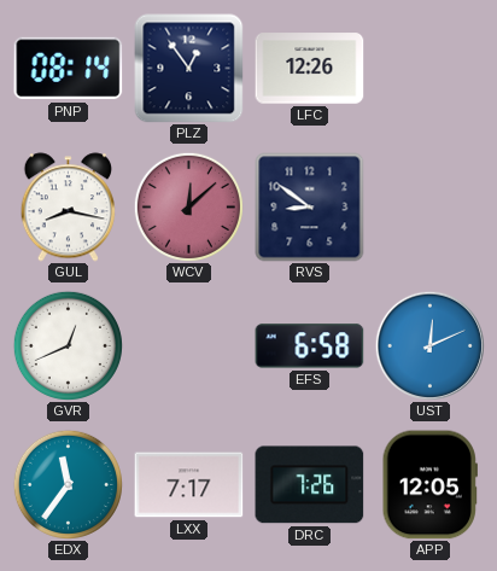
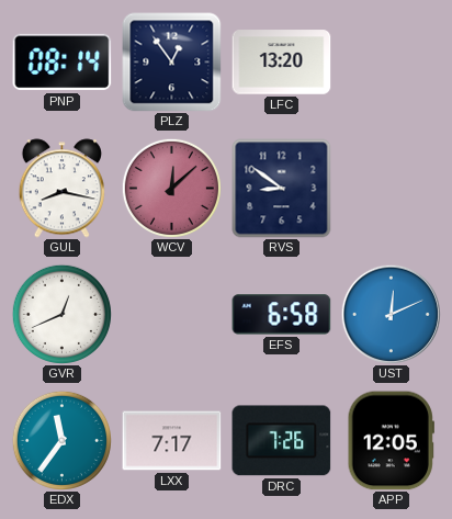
LFC: 12:26 -> 13:20
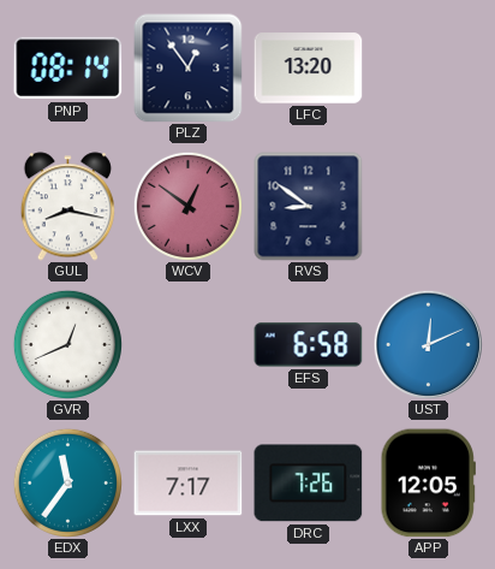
WCV: 12:08 -> 12:51
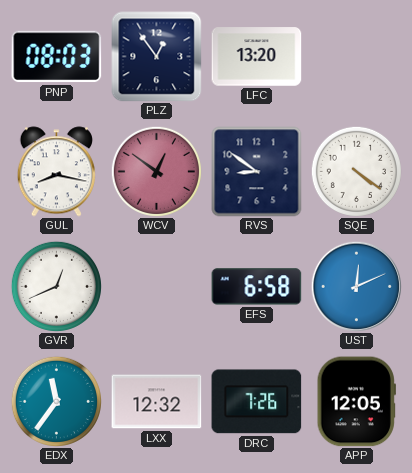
PNP: 08:14 -> 08:03
SQE: none -> 4:21
LXX: 7:17 -> 12:32
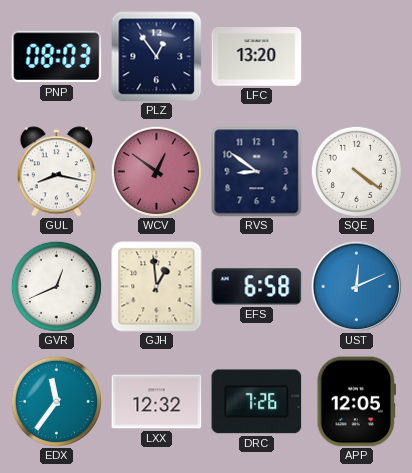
GJH: none -> 12:59
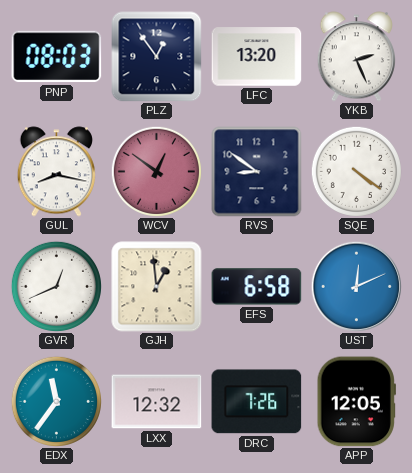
YKB: none -> 2:26
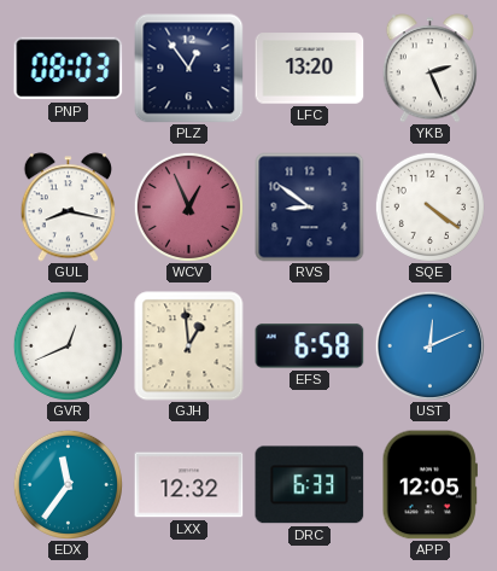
WCV: 12:51 -> 12:56
DRC: 7:26 -> 6:33
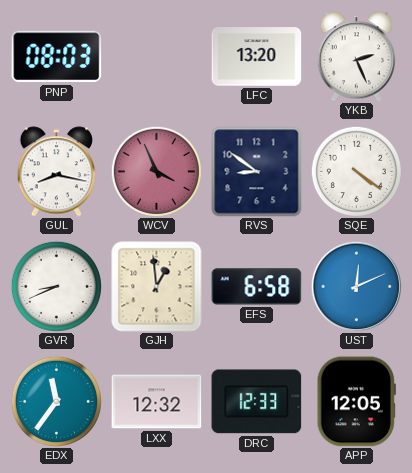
PLZ: 12:54 -> none
WCV: 12:56 -> 3:56
GVR: 12:41 -> 8:41
DRC: 6:33 -> 12:33
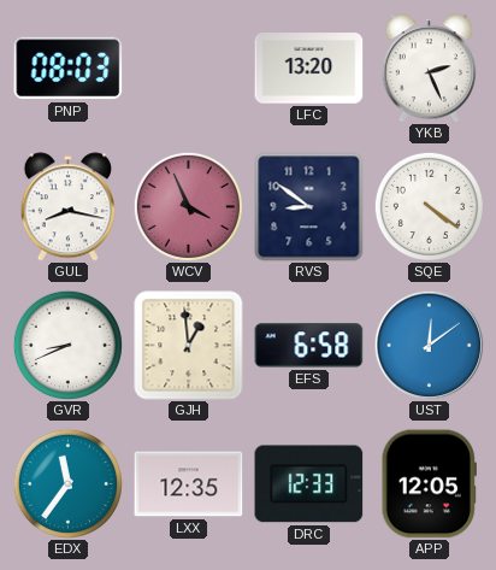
UST: 12:11 -> 12:09
LXX: 12:32 -> 12:35
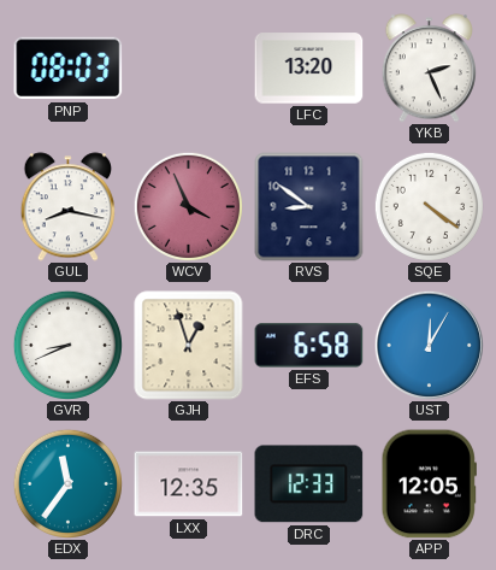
GJH: 12:59 -> 12:57
UST: 12:09 -> 12:05
